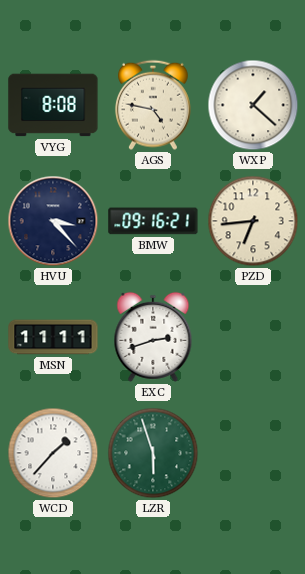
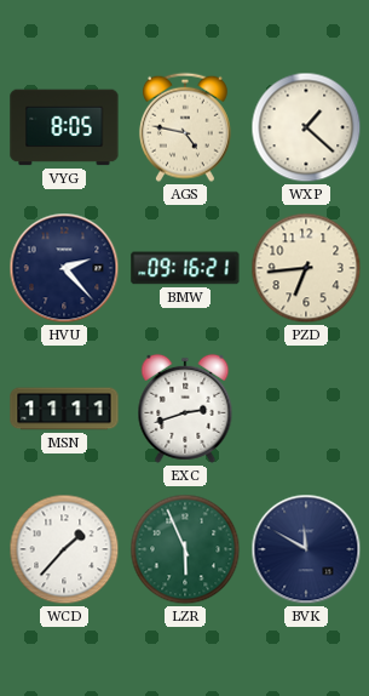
VYG: 8:08 -> 8:05
HVU: 3:23 -> 2:23
LZR: 5:57 -> 5:56
BVK: none -> 11:50
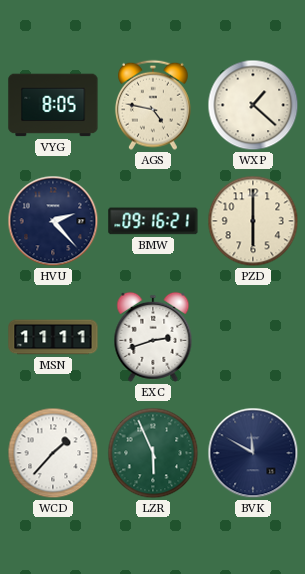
PZD: 6:44 -> 6:00
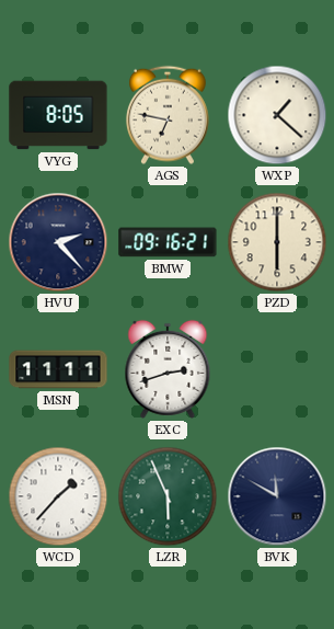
AGS: 4:47 -> 6:47
